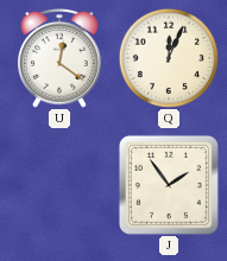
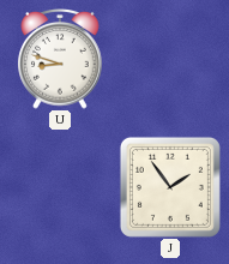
U: 12:21 -> 8:48
Q: 12:04 -> none
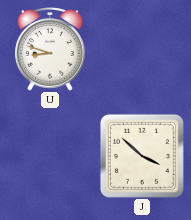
J: 1:54 -> 3:52
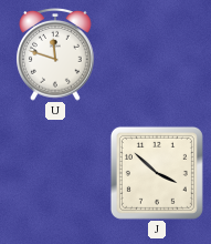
U: 8:48 -> 11:48
